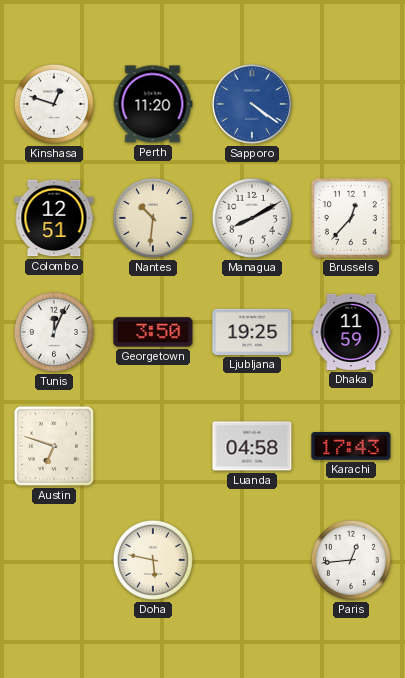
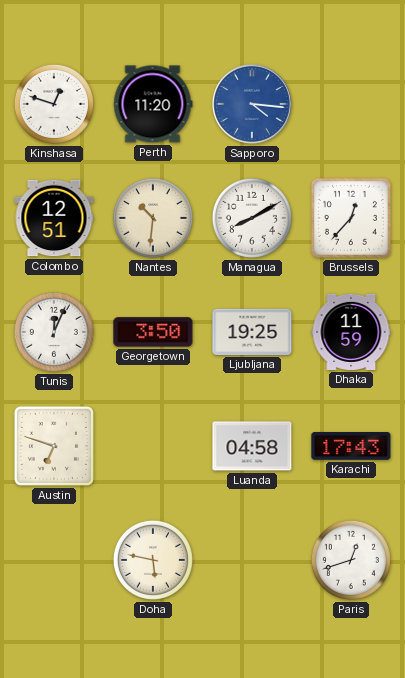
Sapporo: 4:21 -> 4:16
Paris: 12:44 -> 12:42
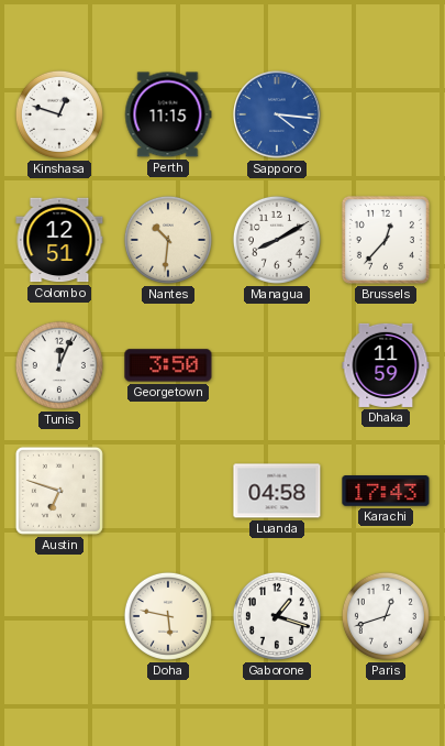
Perth: 11:20 -> 11:15
Ljubljana: 19:25 -> none
Gaborone: none -> 1:18
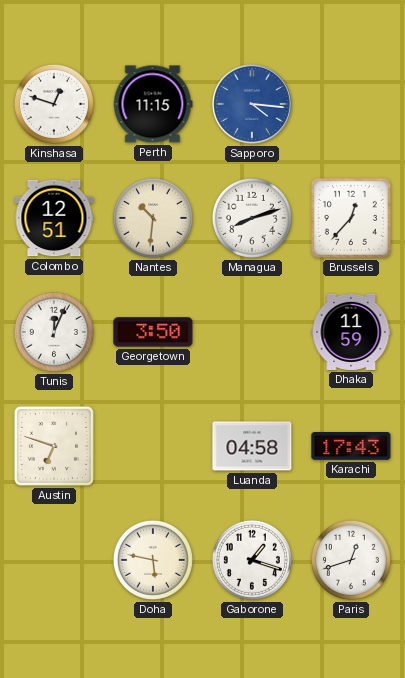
Managua: 8:10 -> 8:12
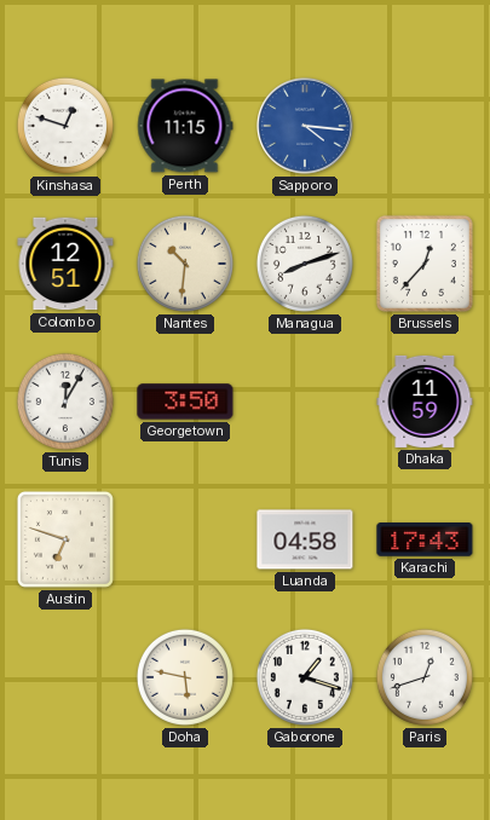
Tunis: 12:04 -> 12:05
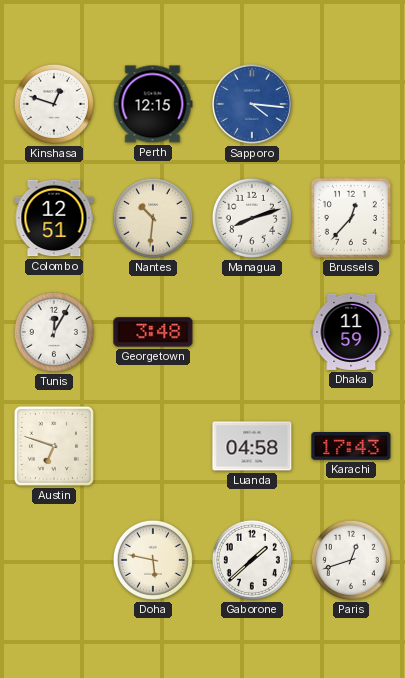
Perth: 11:15 -> 12:15
Georgetown: 3:50 -> 3:48
Gaborone: 1:18 -> 1:38
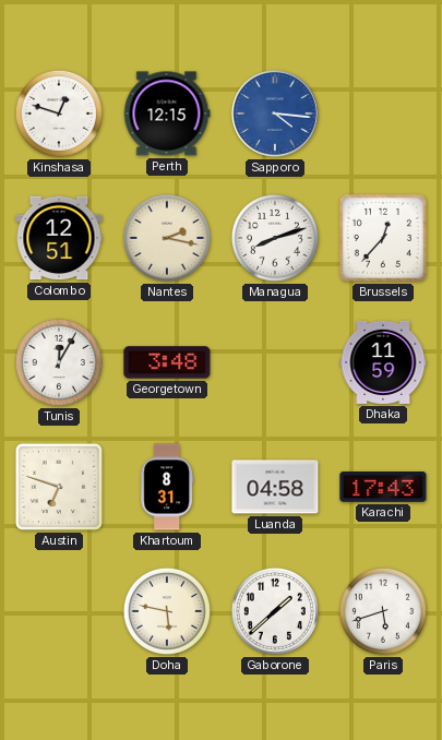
Nantes: 10:31 -> 2:17
Khartoum: none -> 8:31
Paris: 12:42 -> 5:42
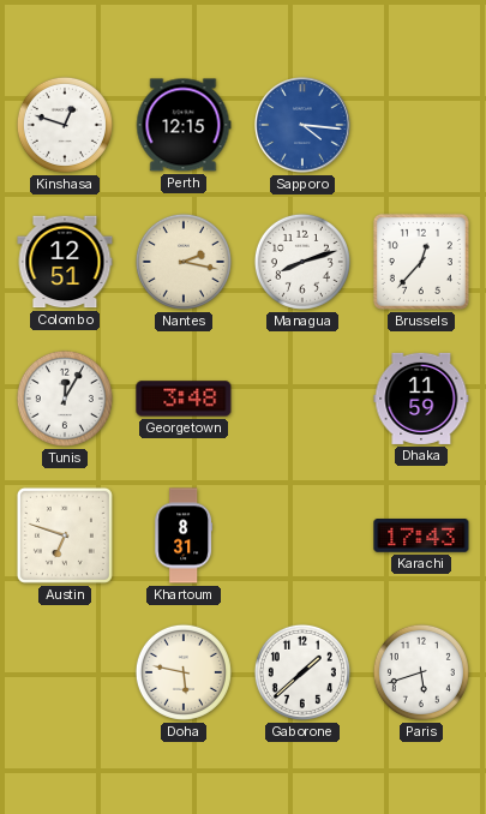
Luanda: 04:58 -> none
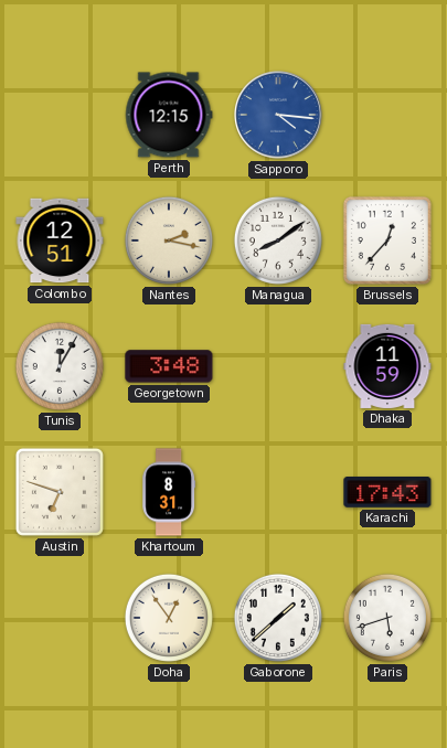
Kinshasa: 12:48 -> none
Managua: 8:12 -> 8:09
Doha: 5:47 -> 12:54
